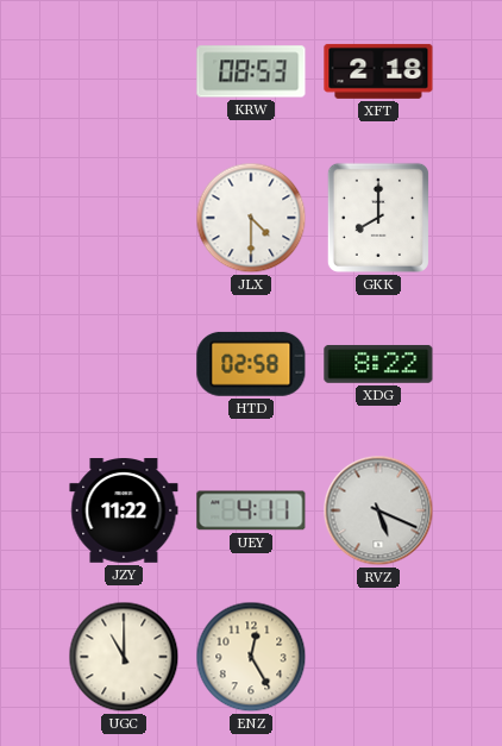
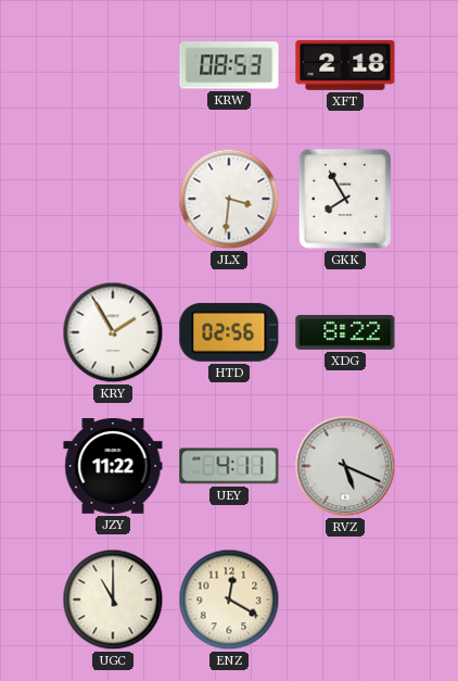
JLX: 4:30 -> 3:31
GKK: 8:00 -> 7:55
KRY: none -> 1:55
HTD: 02:58 -> 02:56
ENZ: 12:25 -> 12:20
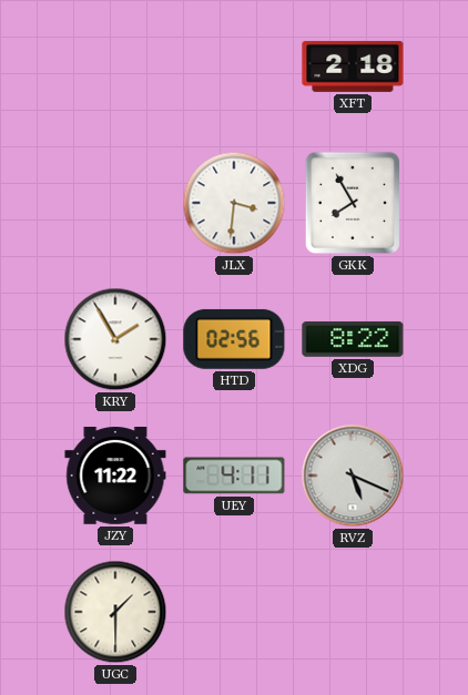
KRW: 08:53 -> none
UGC: 11:00 -> 1:30
ENZ: 12:20 -> none
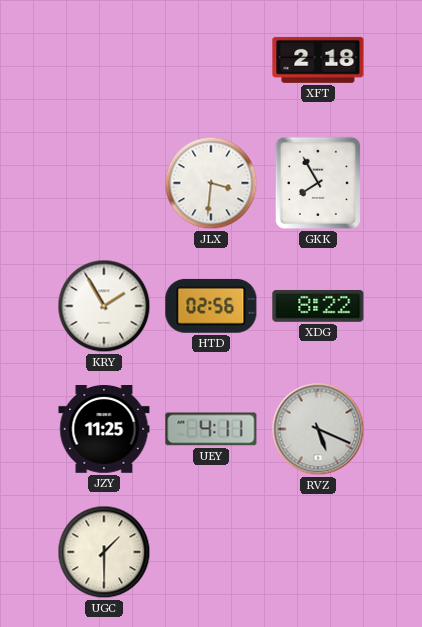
JZY: 11:22 -> 11:25
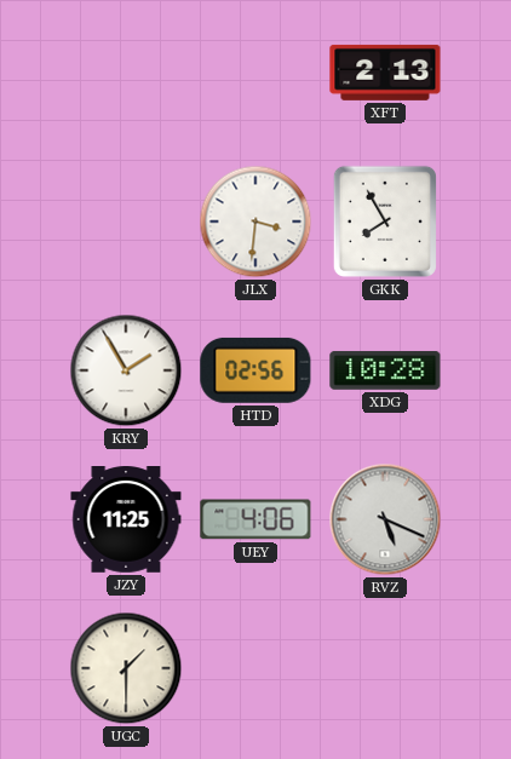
XFT: 2:18 -> 2:13
XDG: 8:22 -> 10:28
UEY: 4:11 -> 4:06
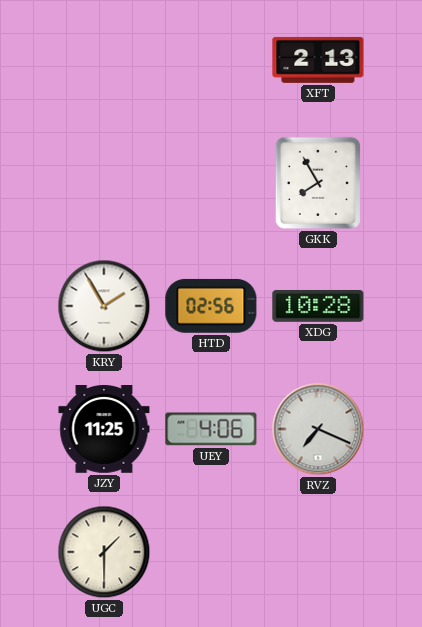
JLX: 3:31 -> none
RVZ: 5:19 -> 7:19
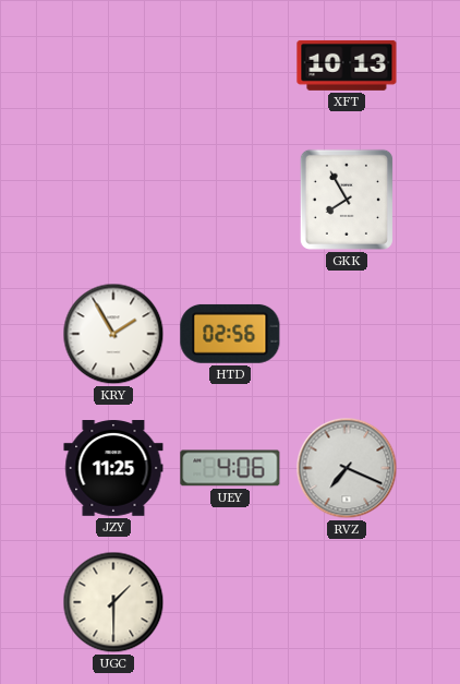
XFT: 2:13 -> 10:13
XDG: 10:28 -> none
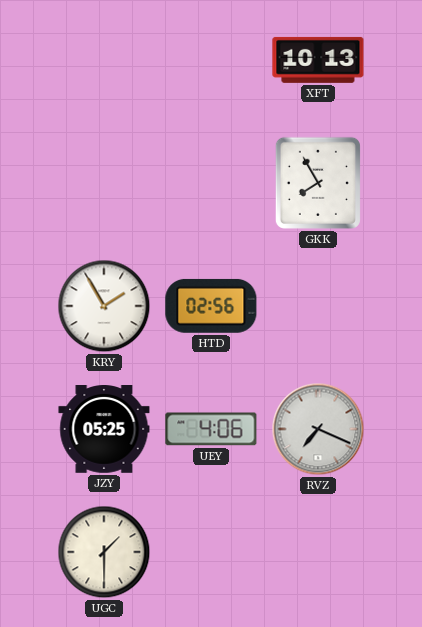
JZY: 11:25 -> 05:25
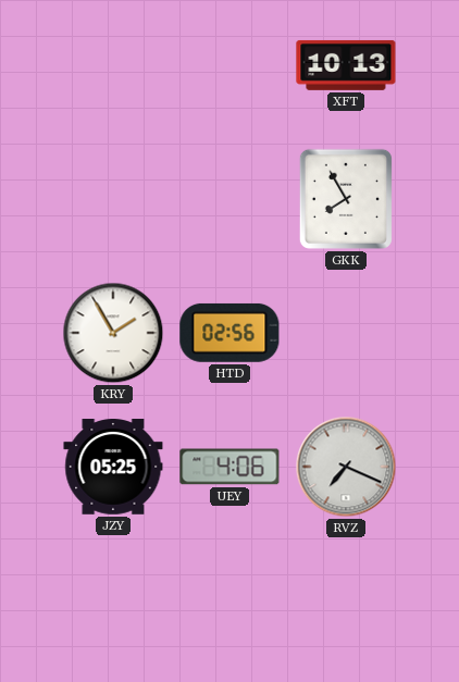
UGC: 1:30 -> none
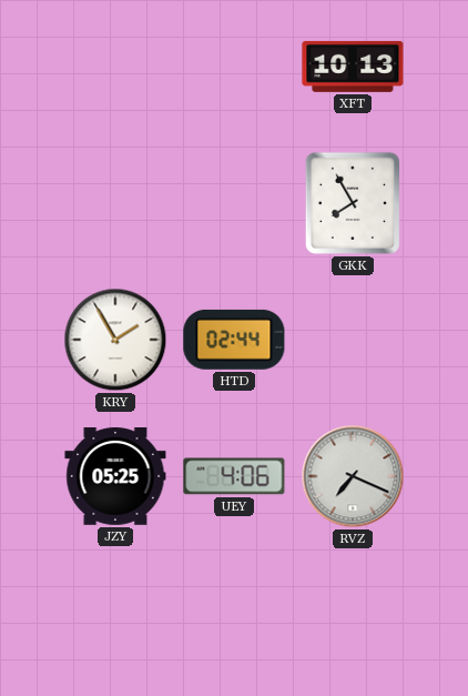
HTD: 02:56 -> 02:44
